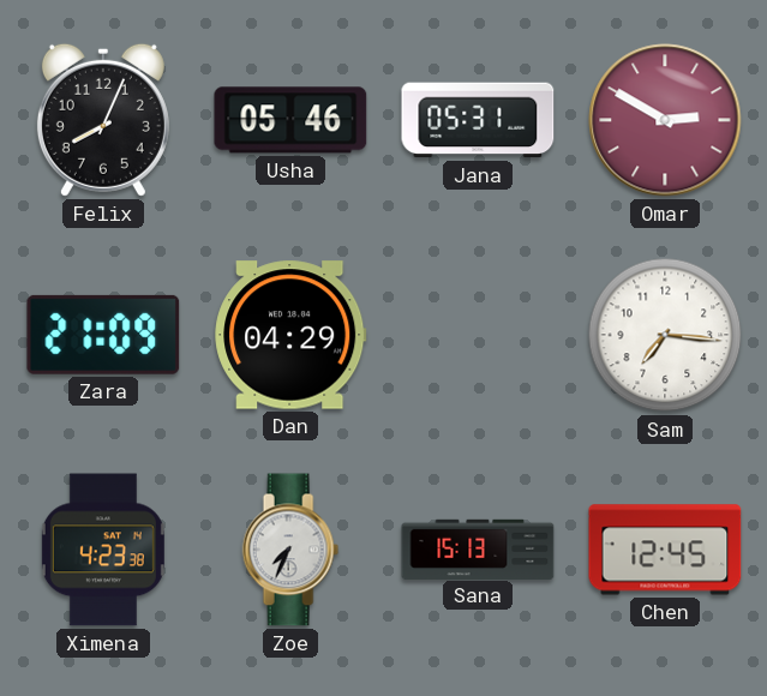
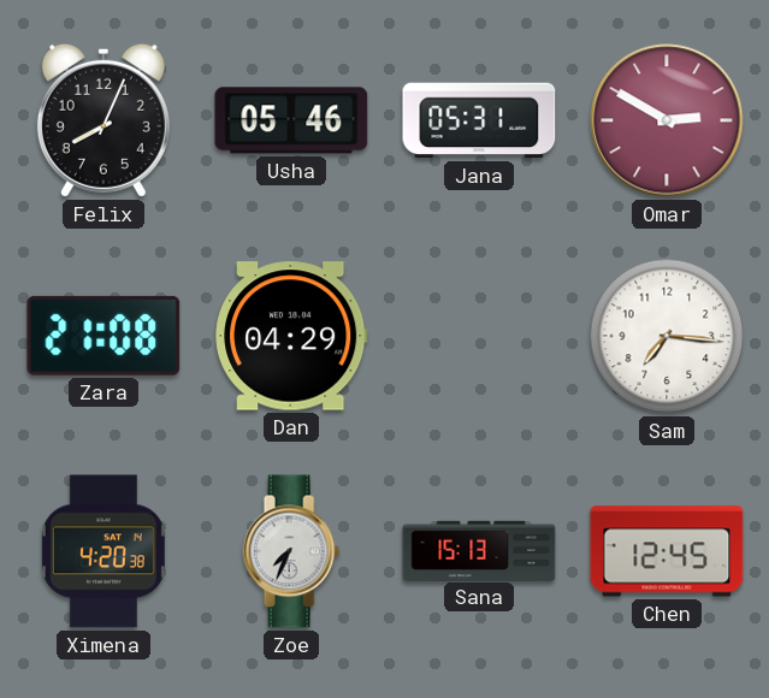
Zara: 21:09 -> 21:08
Ximena: 4:23 -> 4:20
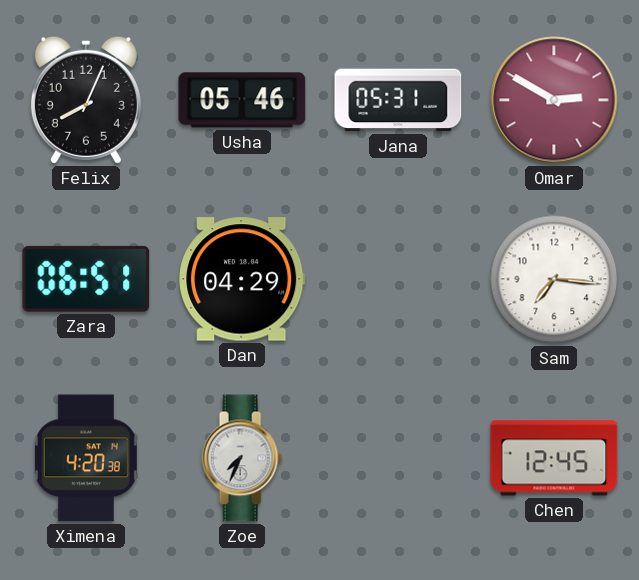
Zara: 21:08 -> 06:51
Sana: 15:13 -> none
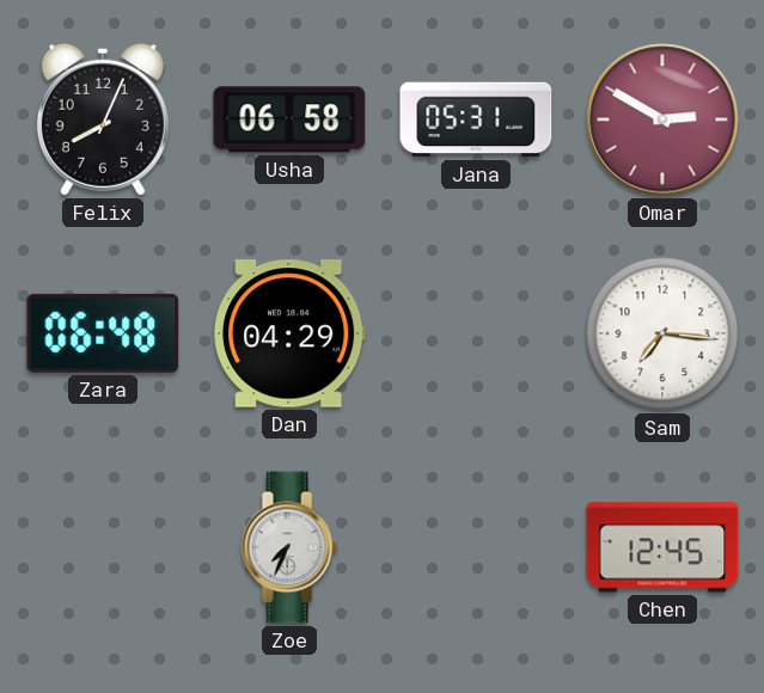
Usha: 05:46 -> 06:58
Zara: 06:51 -> 06:48
Ximena: 4:20 -> none
